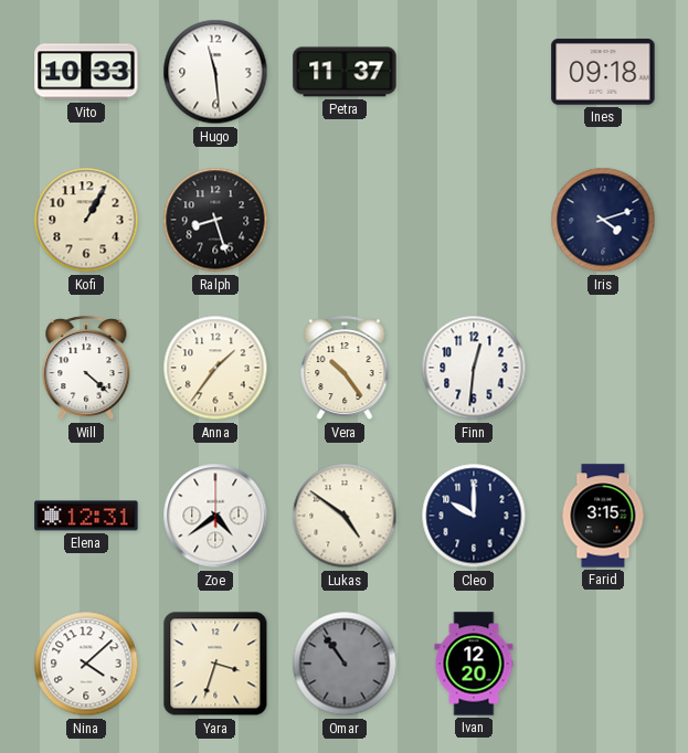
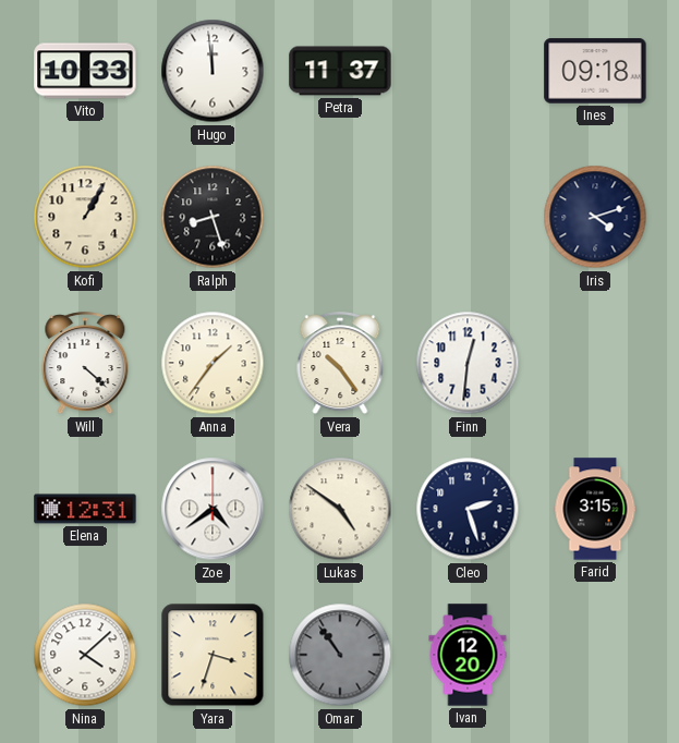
Hugo: 11:29 -> 11:59
Cleo: 10:00 -> 2:27
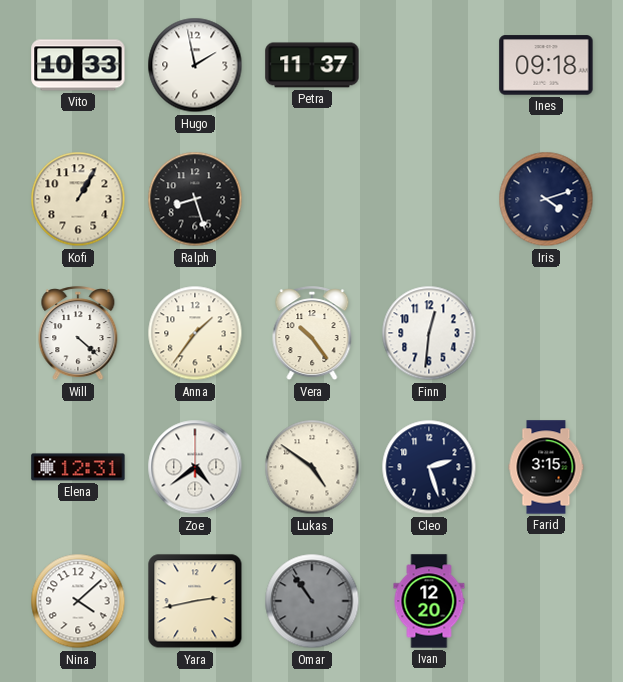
Hugo: 11:59 -> 1:58
Yara: 3:33 -> 2:43
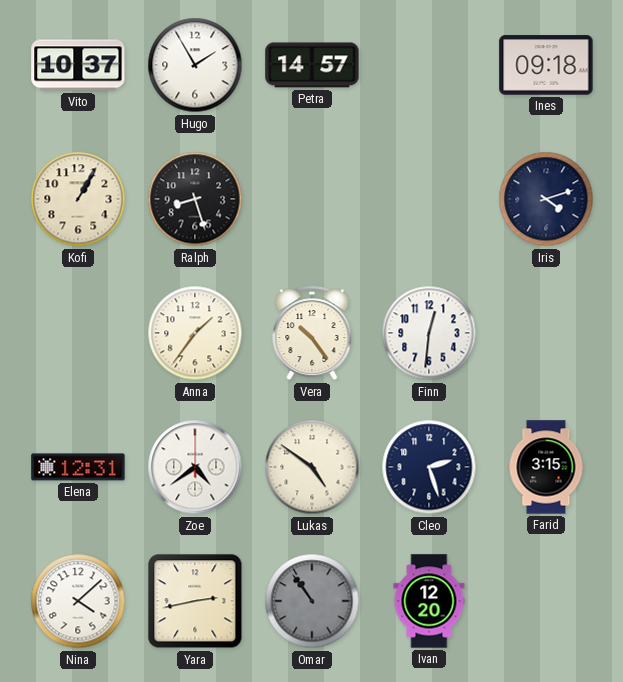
Vito: 10:33 -> 10:37
Hugo: 1:58 -> 1:55
Petra: 11:37 -> 14:57
Will: 4:22 -> none
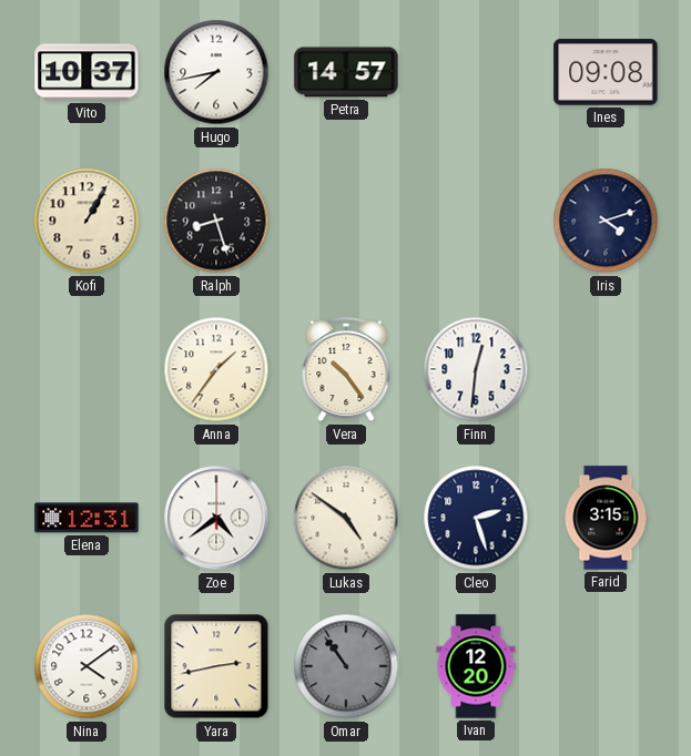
Hugo: 1:55 -> 7:43
Ines: 09:18 -> 09:08
Nina: 4:08 -> 4:09
